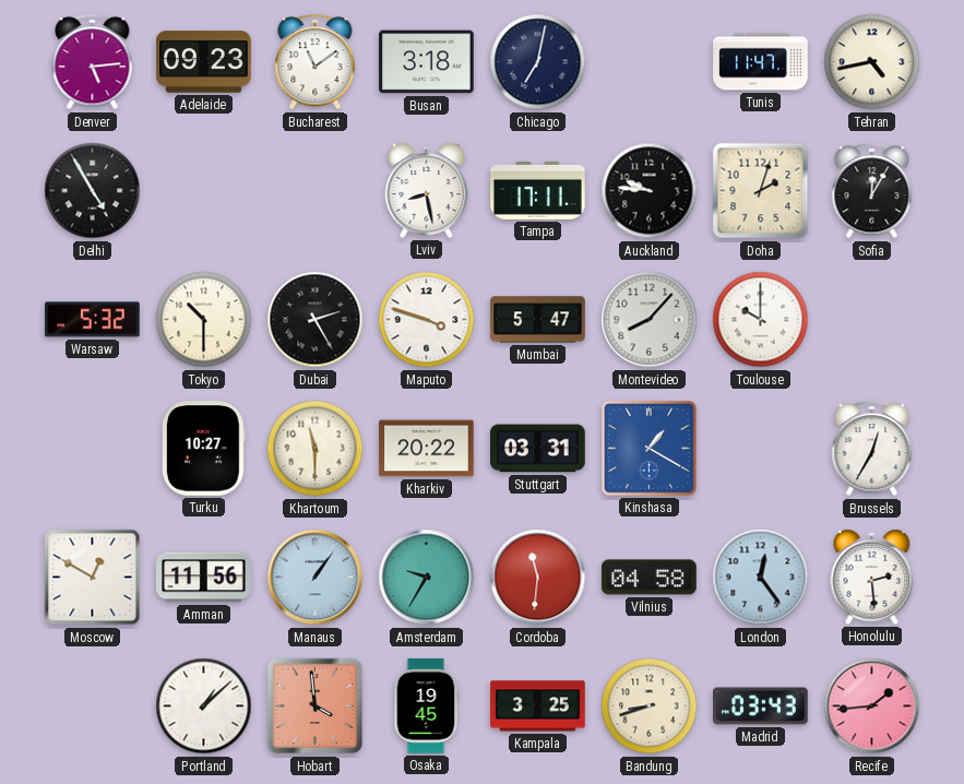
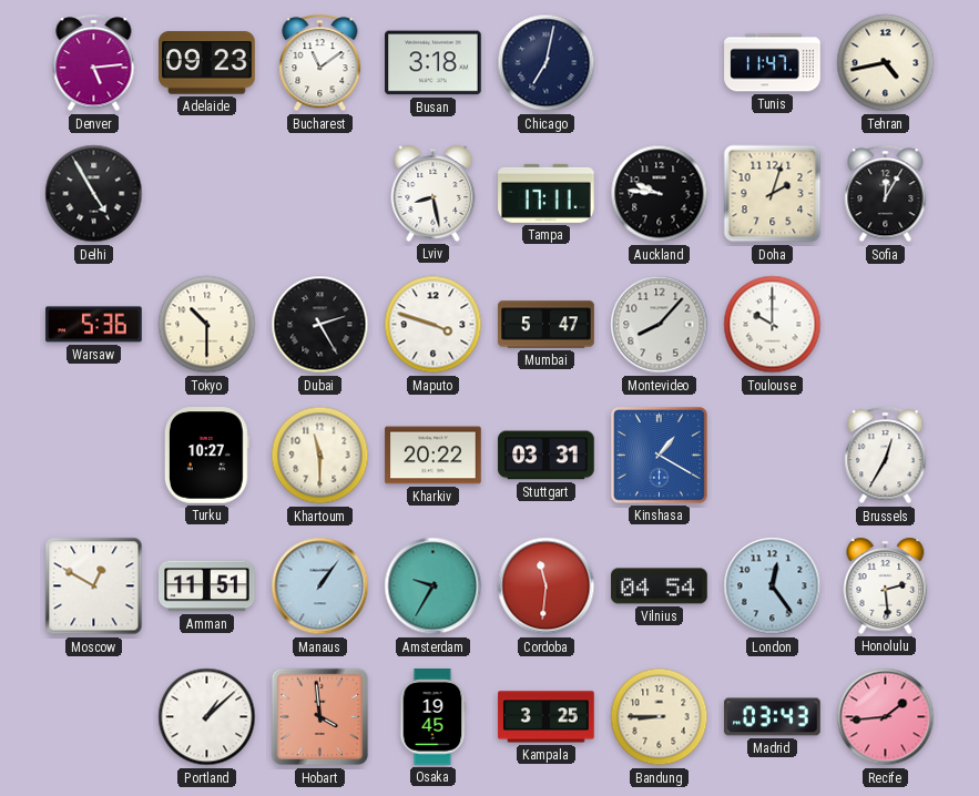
Warsaw: 5:32 -> 5:36
Amman: 11:56 -> 11:51
Vilnius: 04:58 -> 04:54
Bandung: 8:42 -> 8:45
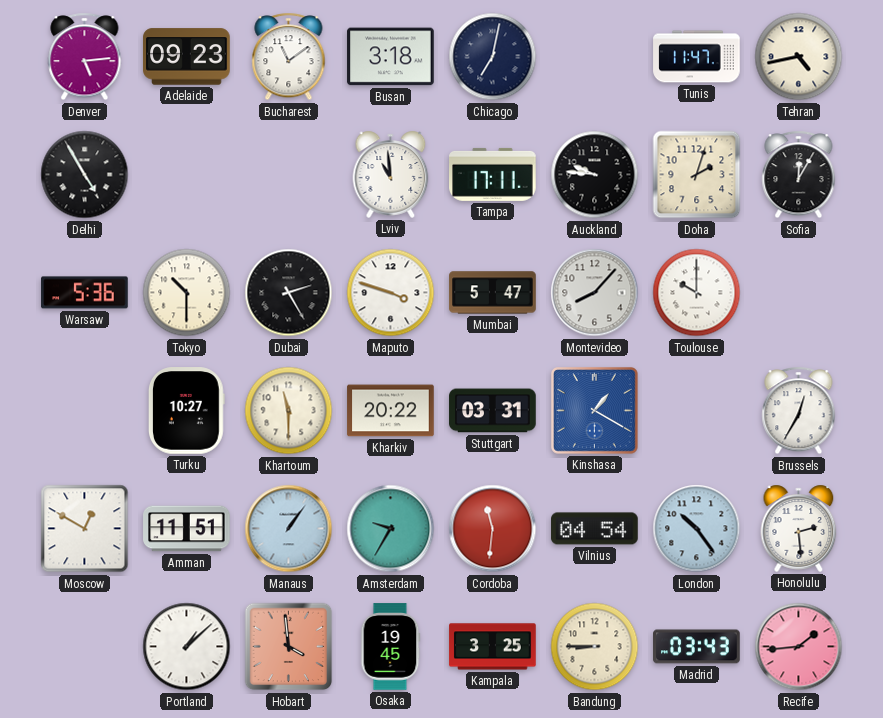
Lviv: 8:28 -> 10:59
London: 12:24 -> 10:24
